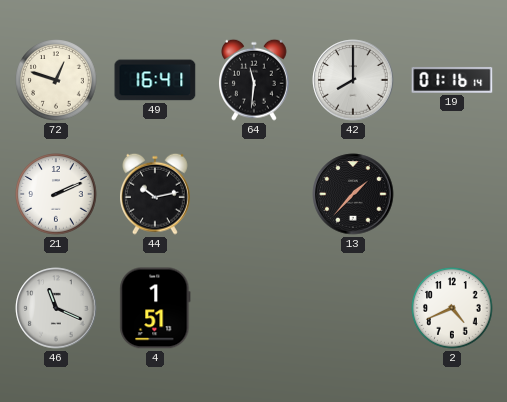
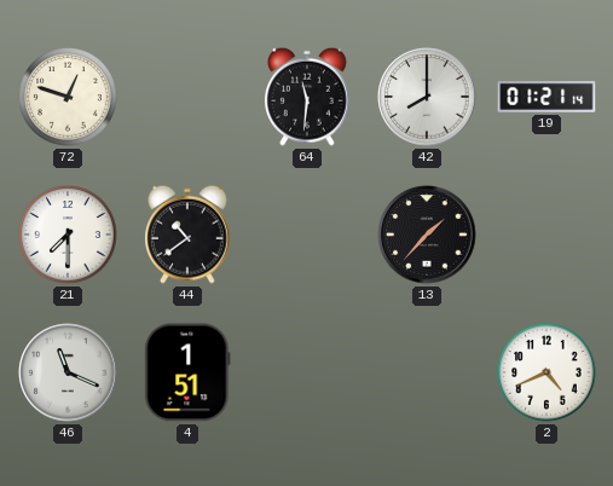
49: 16:41 -> none
19: 01:16 -> 01:21
21: 2:11 -> 7:30
44: 10:13 -> 10:39
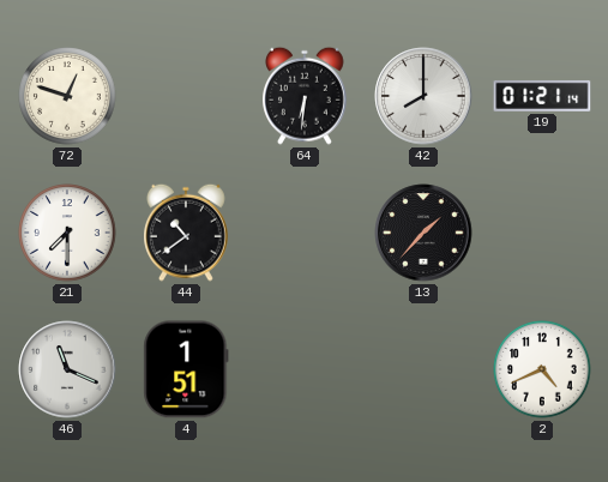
64: 11:31 -> 6:31
